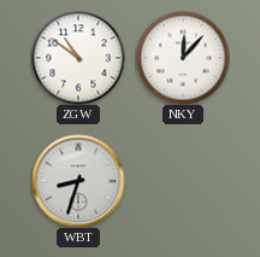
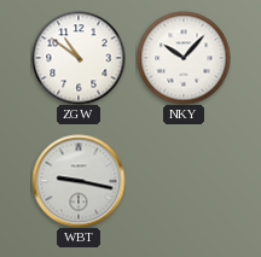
NKY: 12:07 -> 10:07
WBT: 8:33 -> 9:17
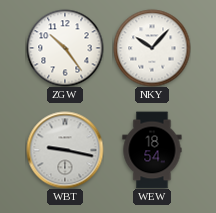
ZGW: 10:51 -> 10:24
WEW: none -> 18:54
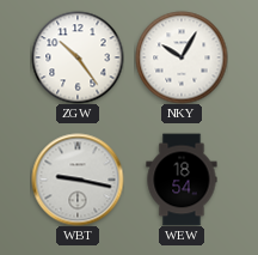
NKY: 10:07 -> 10:05
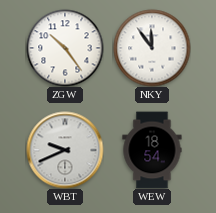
NKY: 10:05 -> 11:54
WBT: 9:17 -> 9:41
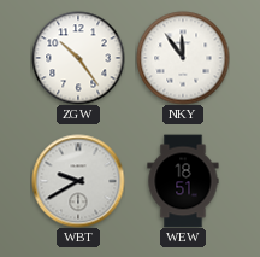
WBT: 9:41 -> 9:40
WEW: 18:54 -> 18:51
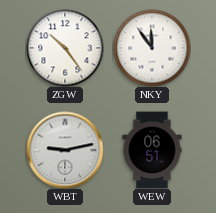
WBT: 9:40 -> 9:13
WEW: 18:51 -> 06:51
